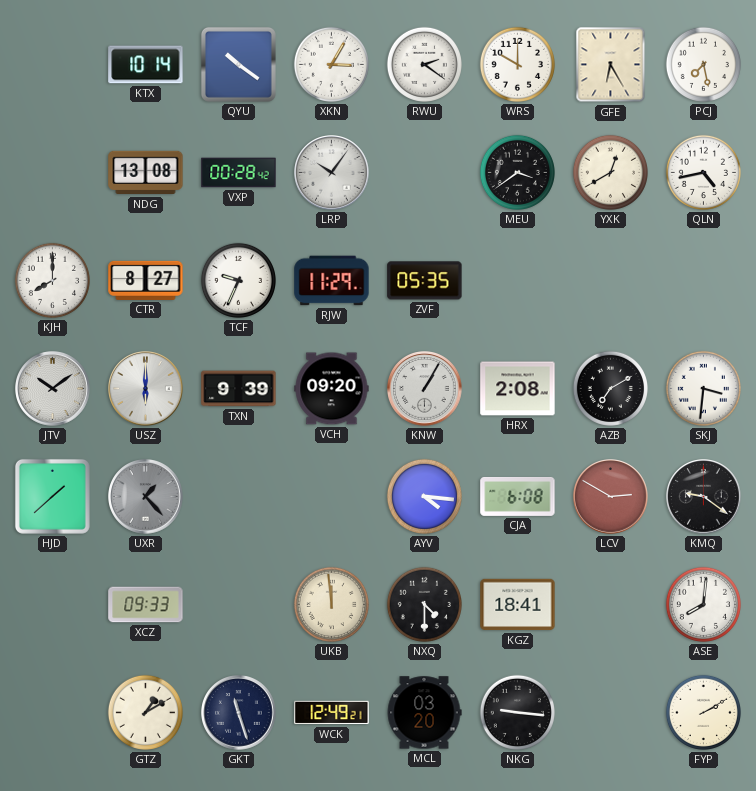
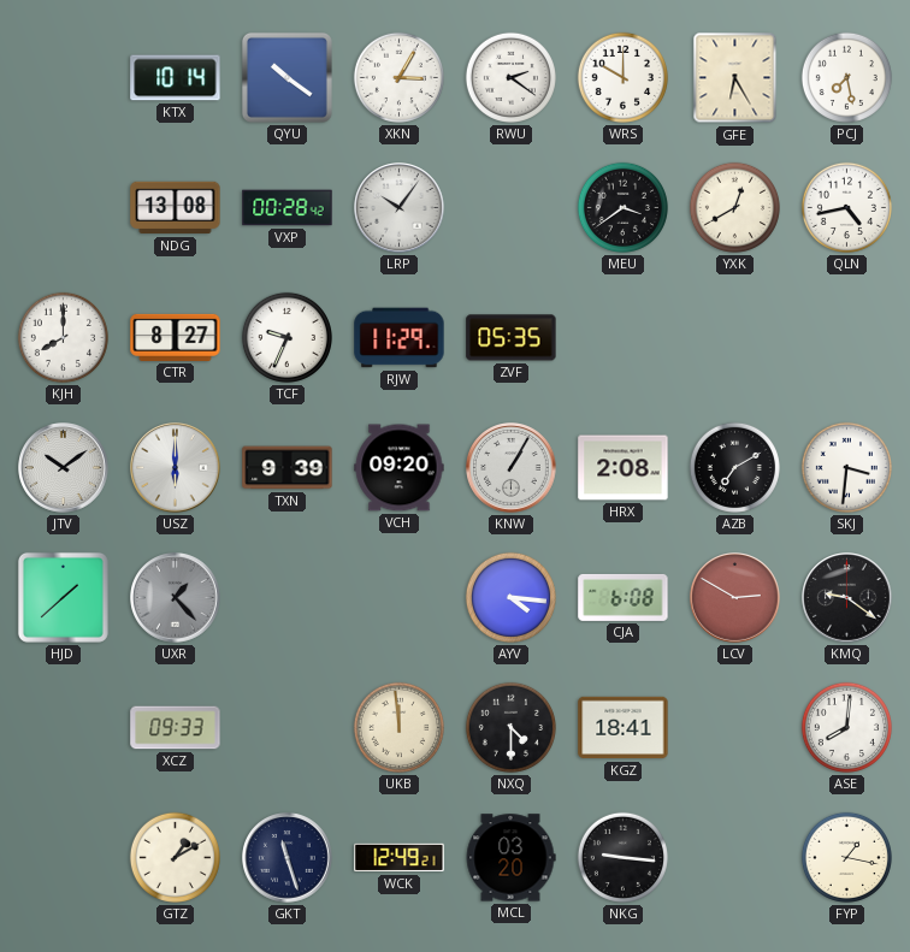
FYP: 2:10 -> 1:17
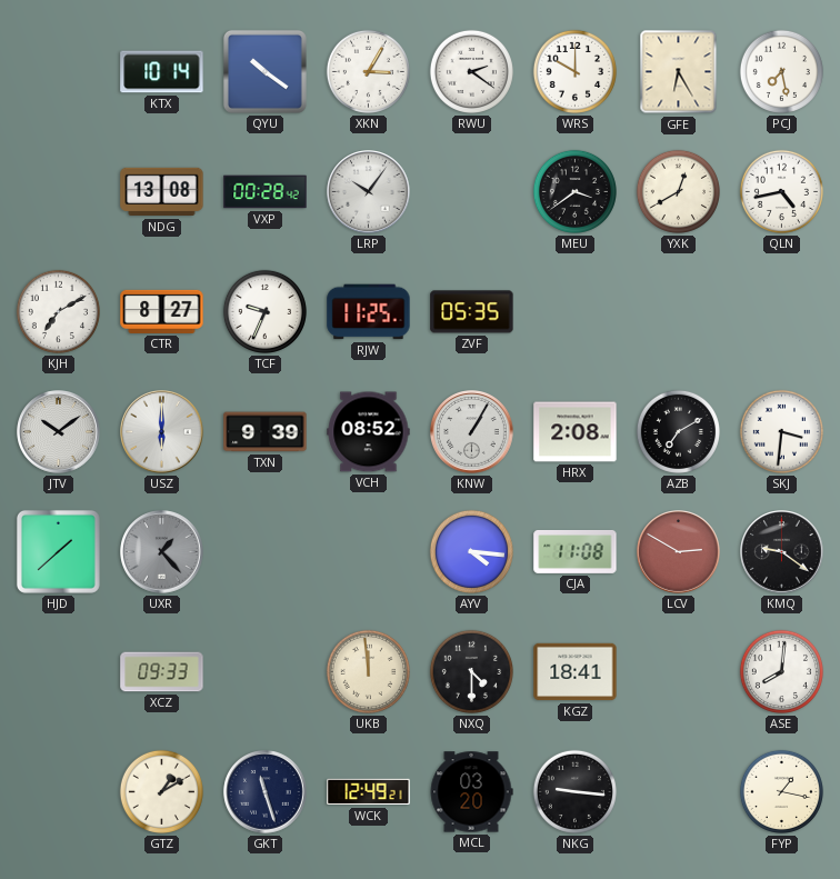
KJH: 8:00 -> 7:10
RJW: 11:29 -> 11:25
VCH: 09:20 -> 08:52
CJA: 6:08 -> 11:08
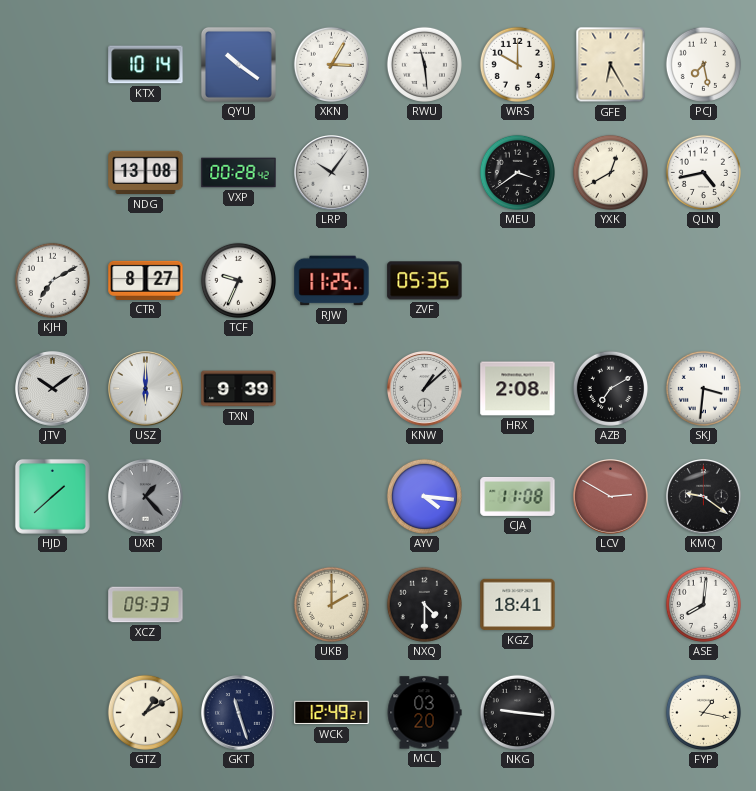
RWU: 2:21 -> 11:29
VCH: 08:52 -> none
KNW: 1:05 -> 1:08
UKB: 11:59 -> 2:00
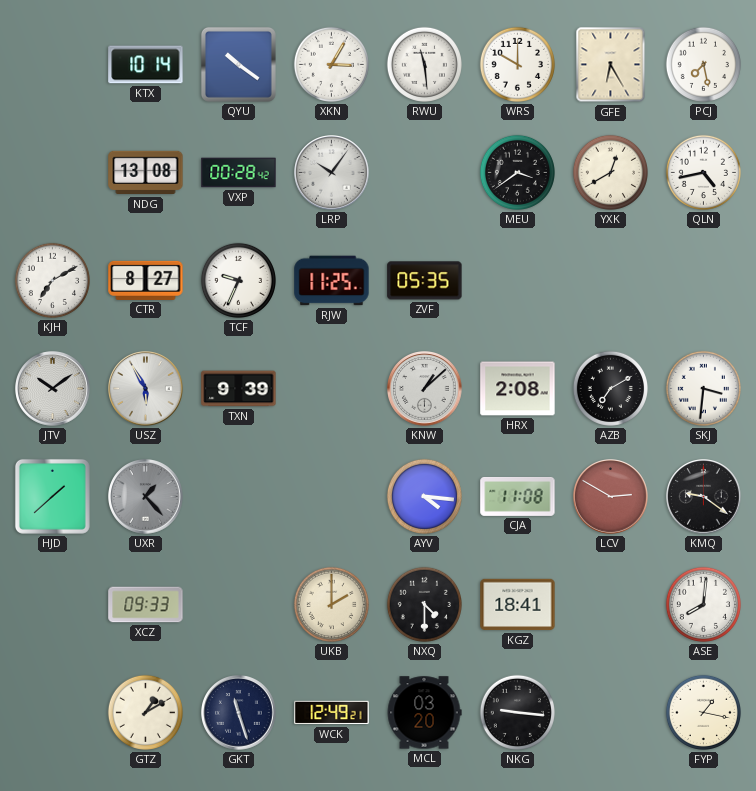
USZ: 6:00 -> 5:55
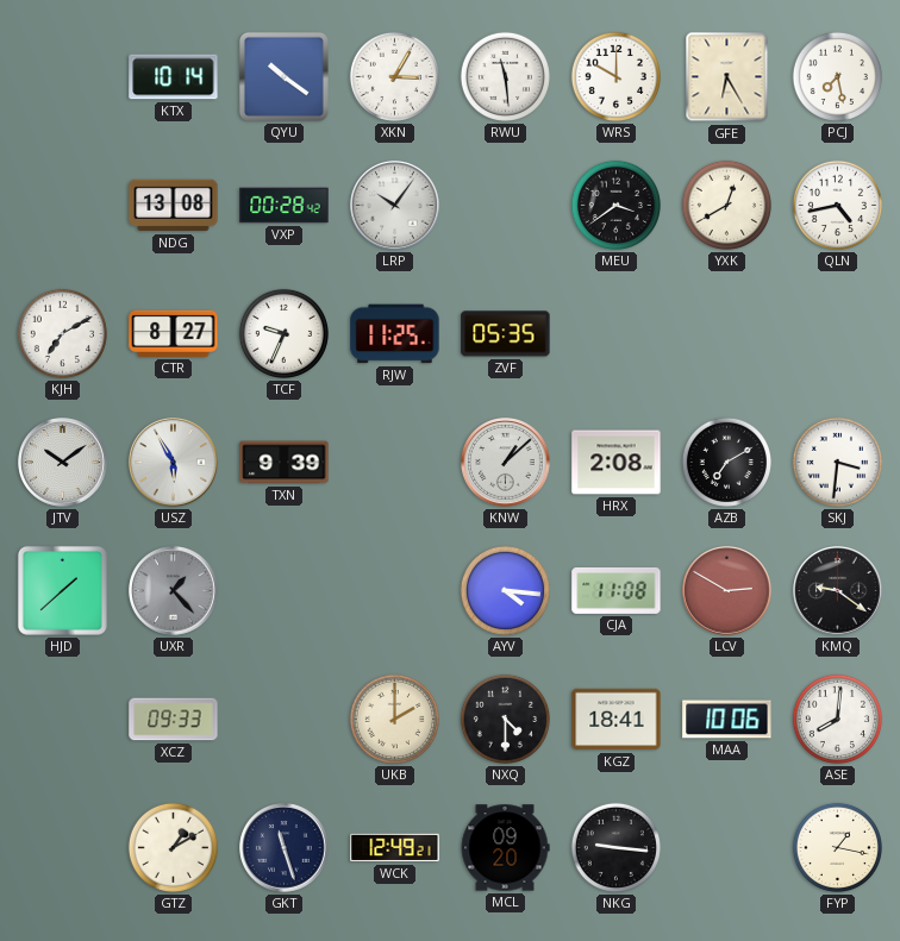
MAA: none -> 10:06
MCL: 03:20 -> 09:20
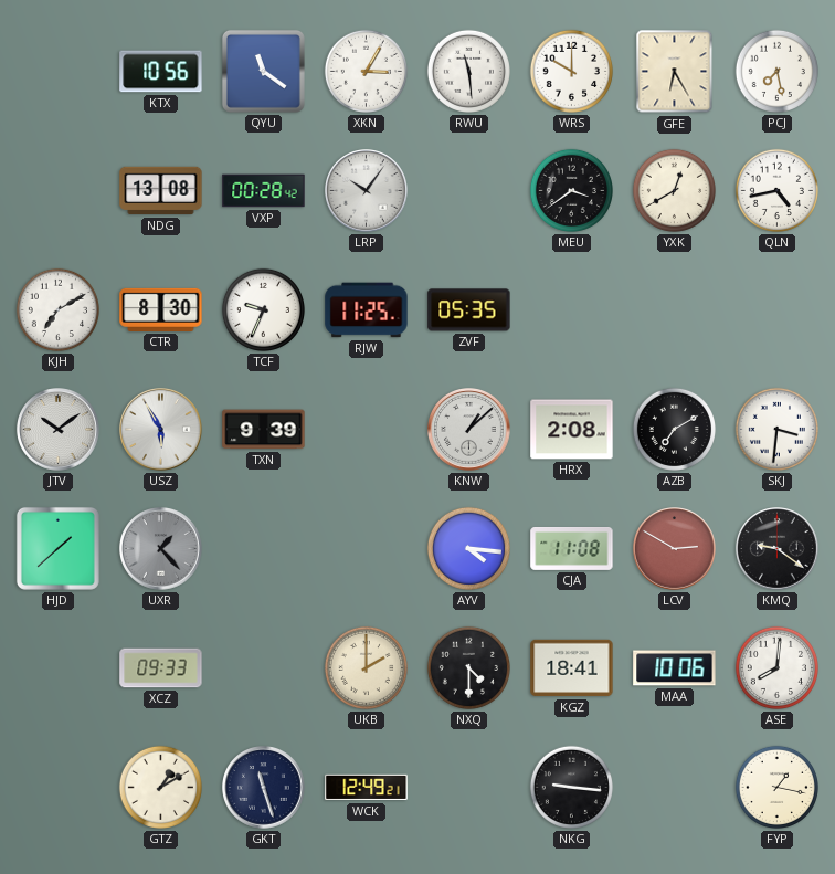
KTX: 10:14 -> 10:56
QYU: 10:21 -> 11:21
CTR: 8:27 -> 8:30
MCL: 09:20 -> none
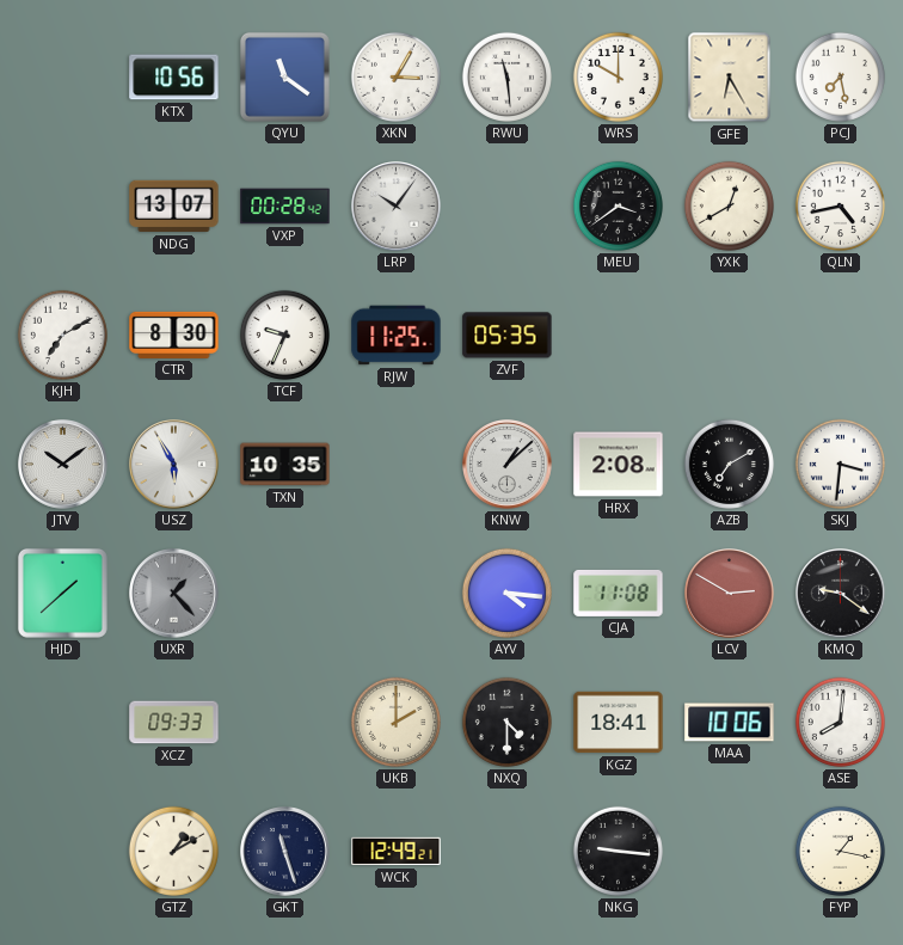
NDG: 13:08 -> 13:07
TXN: 9:39 -> 10:35
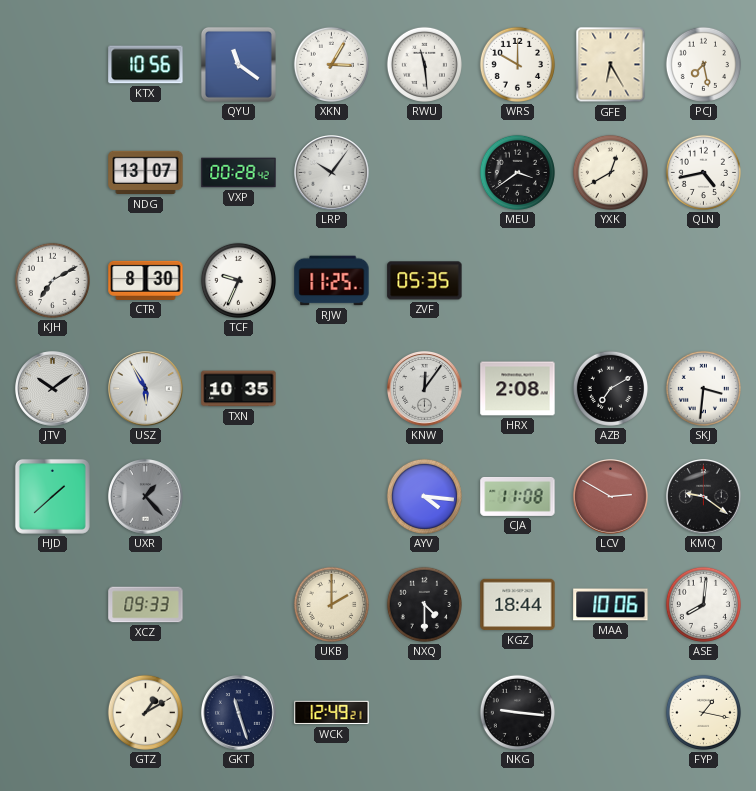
KNW: 1:08 -> 12:06
KGZ: 18:41 -> 18:44
